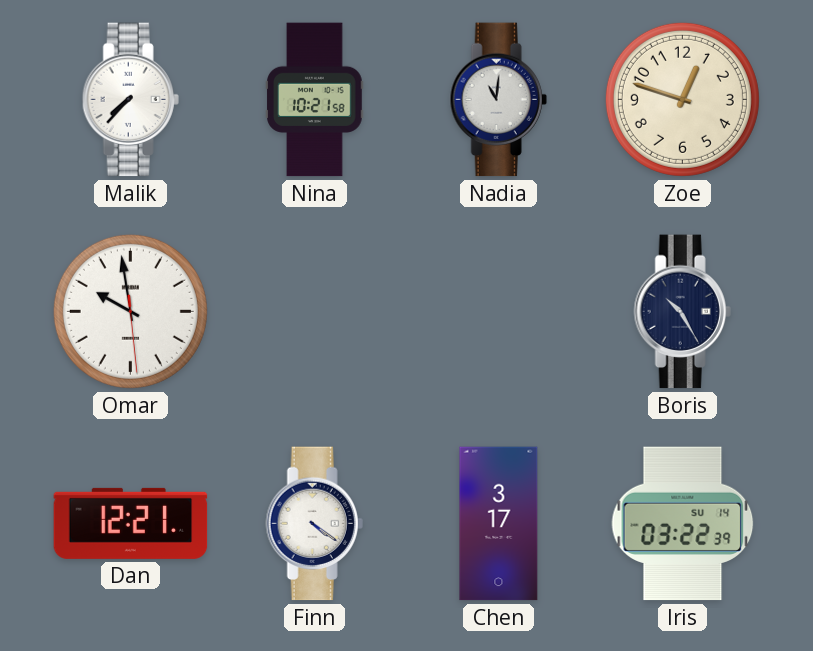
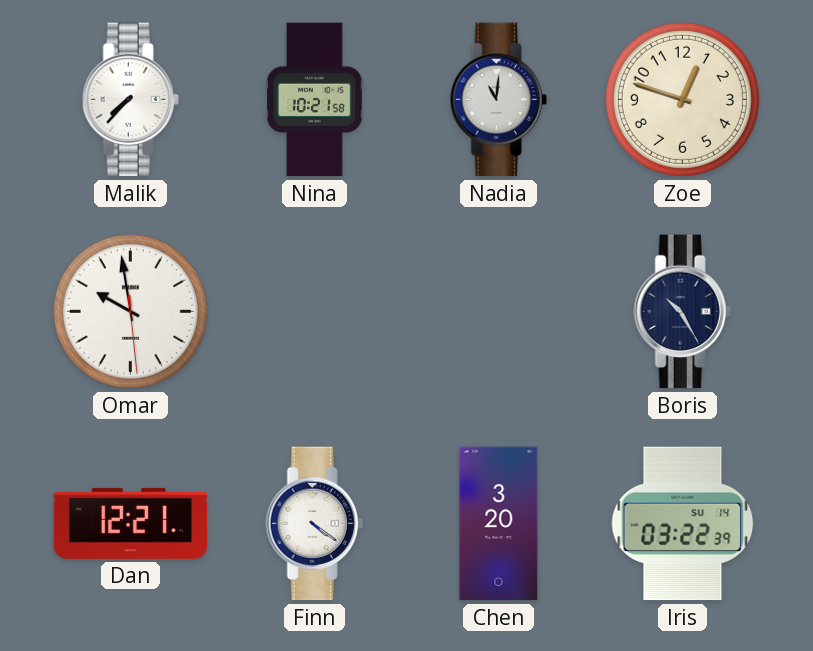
Chen: 3:17 -> 3:20
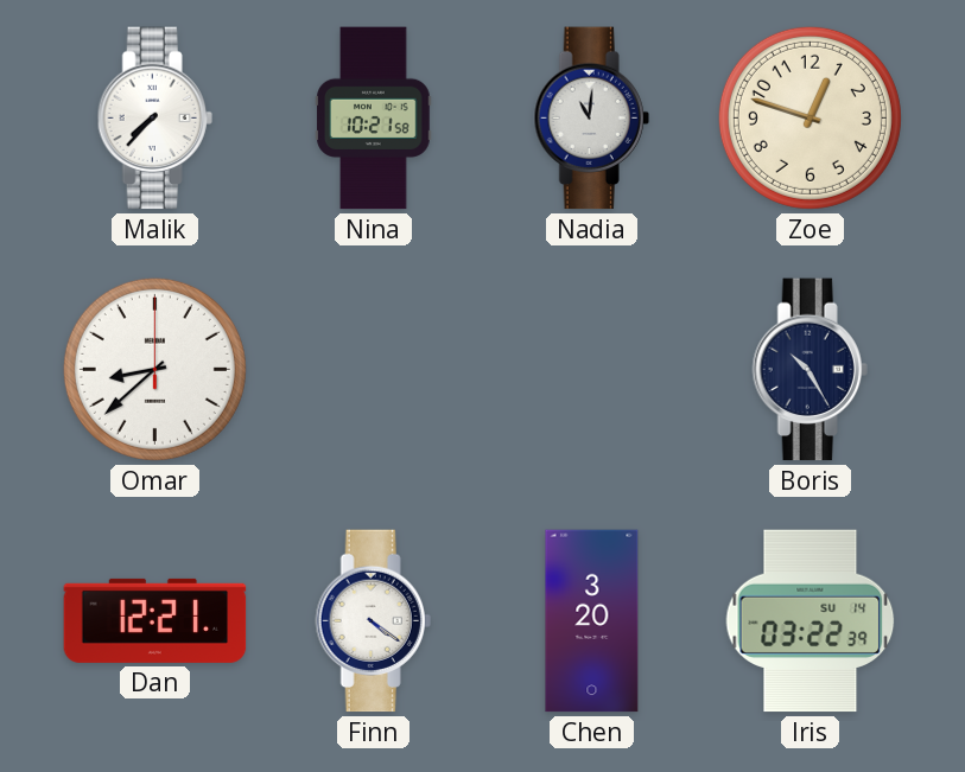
Omar: 9:58 -> 8:38
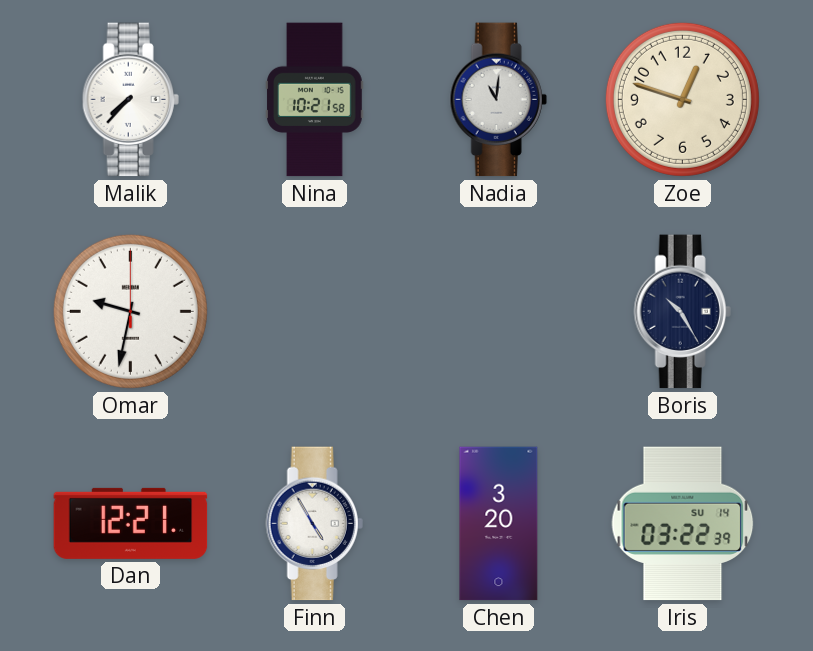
Omar: 8:38 -> 9:32
Finn: 4:21 -> 4:55
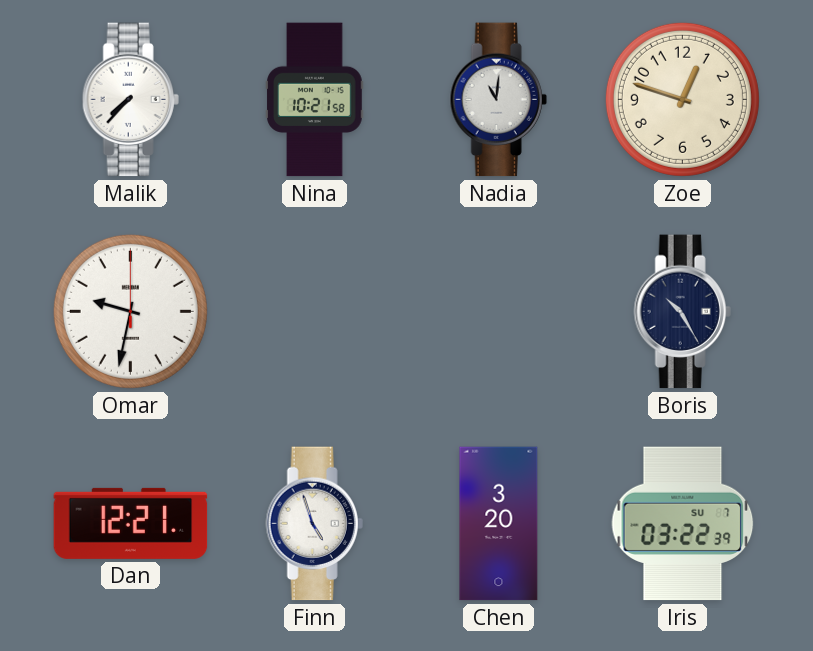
Finn: 4:55 -> 4:57
Iris date: SU 14 -> SU 7
